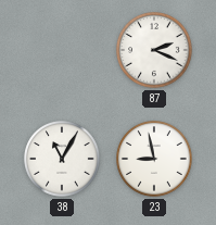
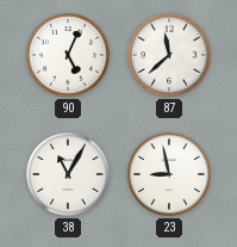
90: none -> 5:04
87: 2:19 -> 11:38
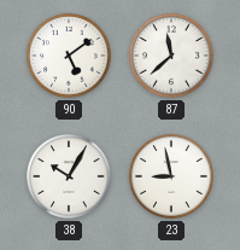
90: 5:04 -> 5:09
38: 11:05 -> 10:05
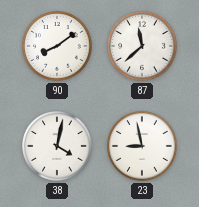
90: 5:09 -> 8:09
38: 10:05 -> 4:02
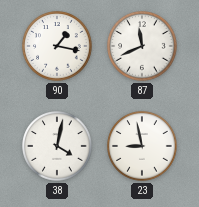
90: 8:09 -> 1:17
87: 11:38 -> 11:41
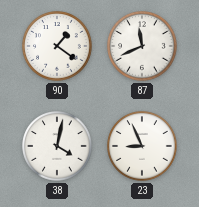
90: 1:17 -> 1:21
23: 8:58 -> 8:56
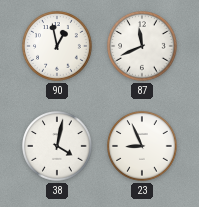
90: 1:21 -> 12:58
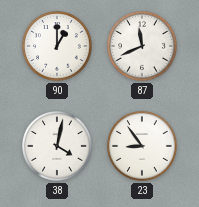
90: 12:58 -> 1:00
23: 8:56 -> 8:54
